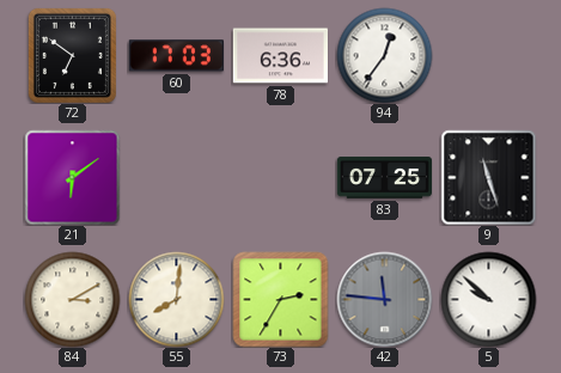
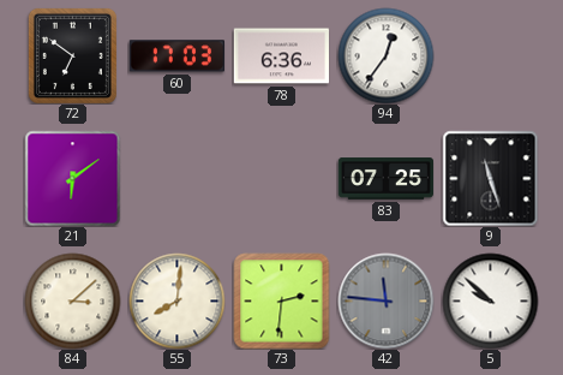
84: 3:10 -> 3:08
73: 2:35 -> 2:31
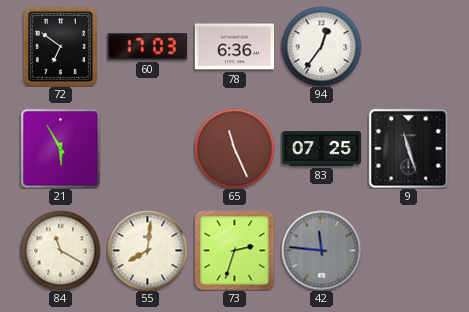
21: 6:09 -> 5:55
65: none -> 11:26
84: 3:08 -> 11:20
73: 2:31 -> 2:33
5: 9:52 -> none
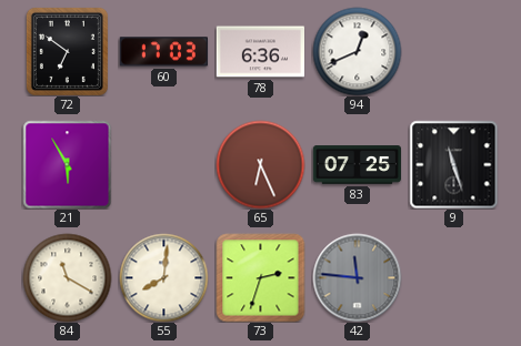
94: 12:36 -> 12:41
65: 11:26 -> 6:26
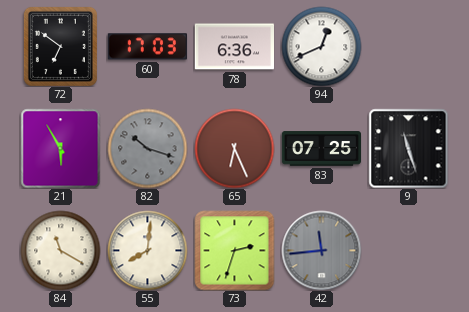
82: none -> 10:18
42: 11:46 -> 11:44
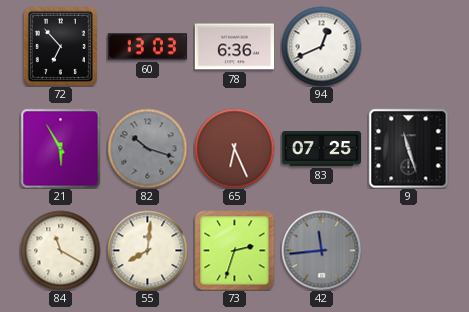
72: 6:51 -> 6:53
60: 17:03 -> 13:03
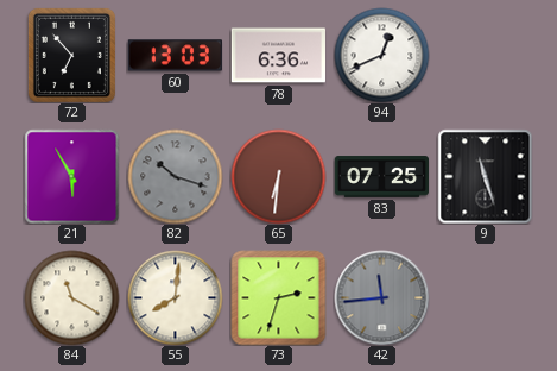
65: 6:26 -> 6:31
